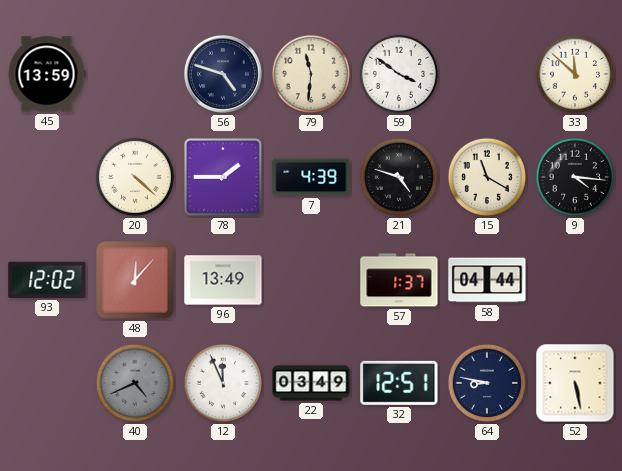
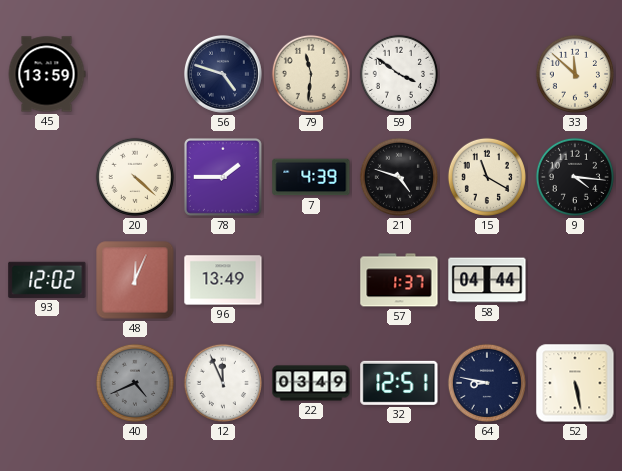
48: 12:07 -> 12:04
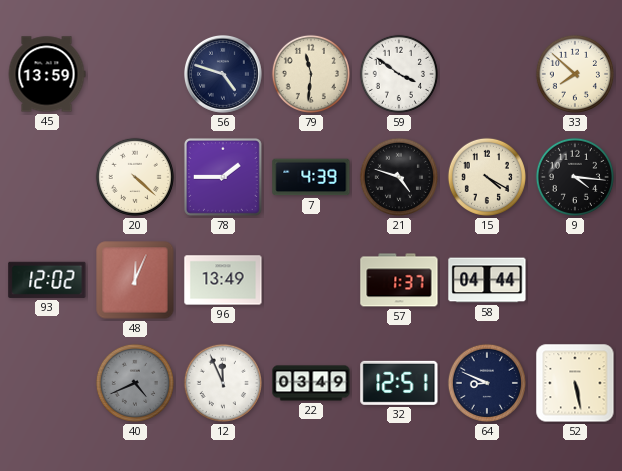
33: 11:52 -> 7:52
15: 11:20 -> 4:20
64: 8:47 -> 8:49
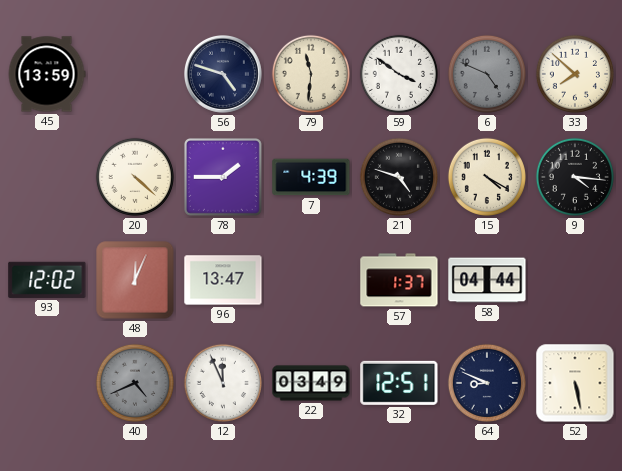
6: none -> 4:49
96: 13:49 -> 13:47
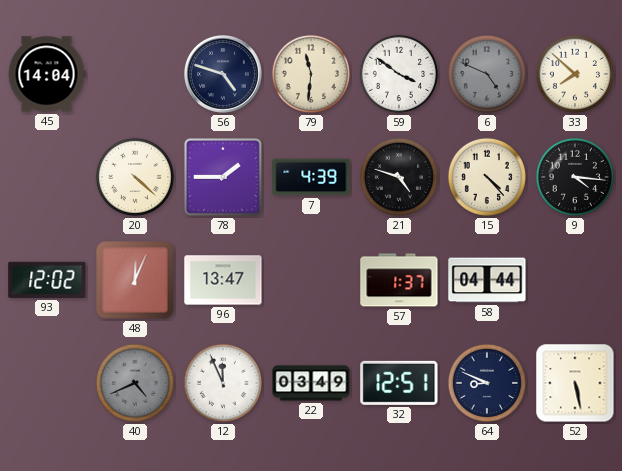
45: 13:59 -> 14:04
15: 4:20 -> 4:23
